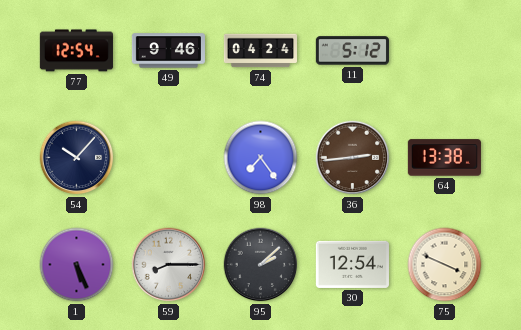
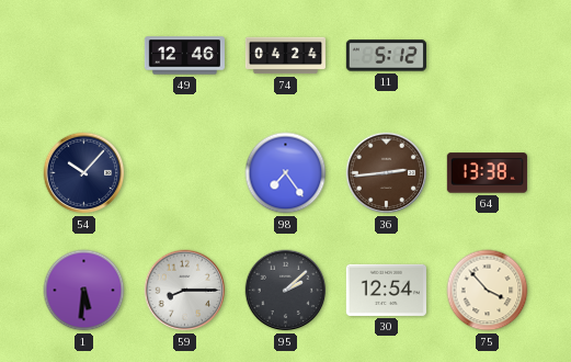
77: 12:54 -> none
49: 9:46 -> 12:46
1: 5:26 -> 5:31
75: 3:49 -> 3:53
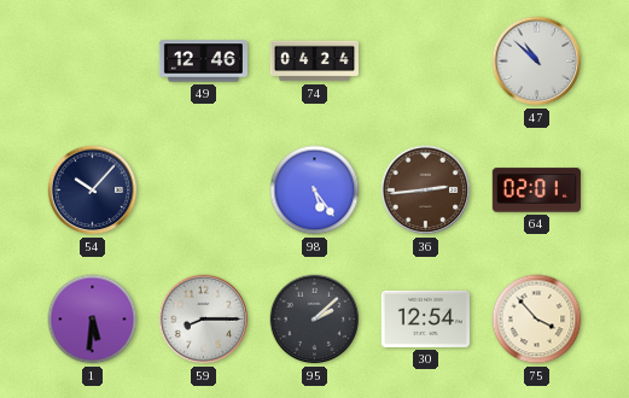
11: 5:12 -> none
47: none -> 10:52
98: 7:24 -> 5:24
64: 13:38 -> 02:01
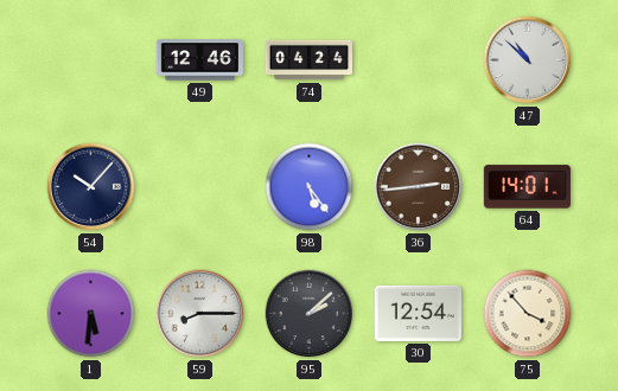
64: 02:01 -> 14:01
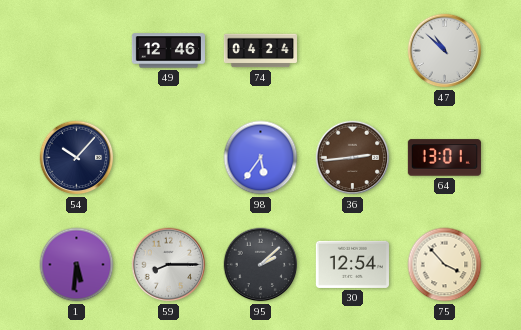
98: 5:24 -> 5:36
64: 14:01 -> 13:01
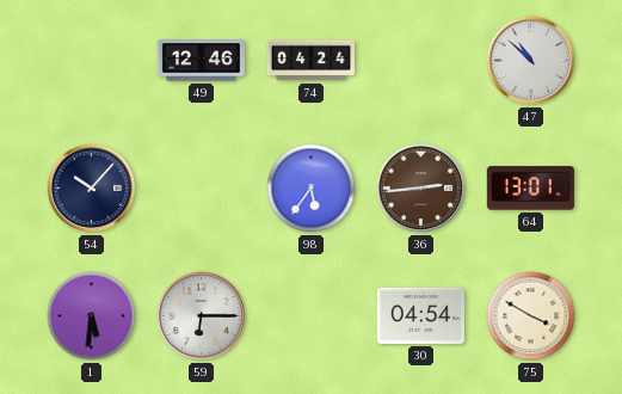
59: 8:15 -> 6:15
95: 2:08 -> none
30: 12:54 -> 04:54
75: 3:53 -> 3:50
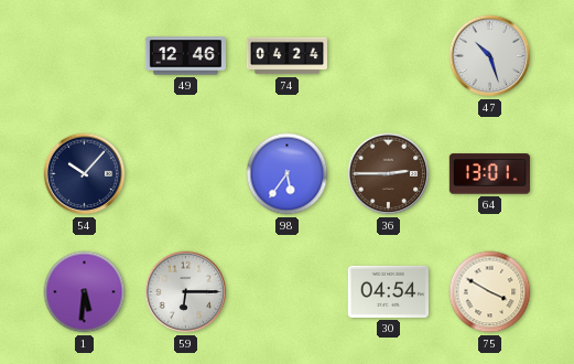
47: 10:52 -> 10:27
36: 2:44 -> 2:45
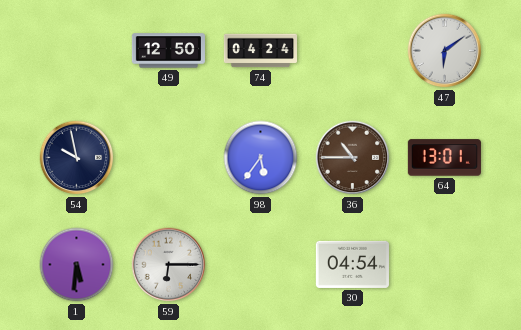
49: 12:46 -> 12:50
47: 10:27 -> 6:09
54: 10:07 -> 9:58
36: 2:45 -> 10:45
75: 3:50 -> none
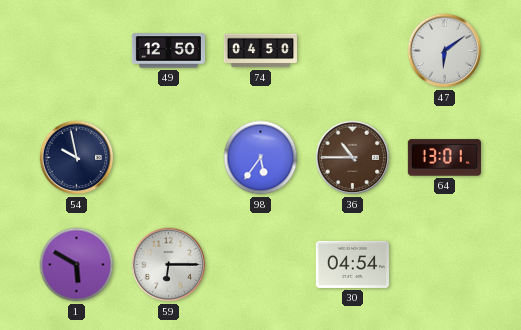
74: 04:24 -> 04:50
1: 5:31 -> 5:50
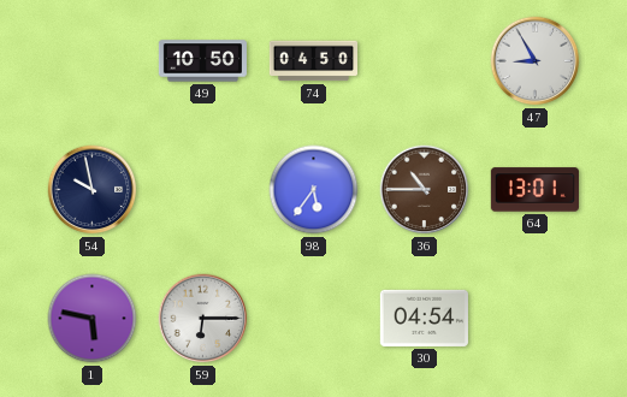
49: 12:50 -> 10:50
47: 6:09 -> 8:55
1: 5:50 -> 5:47
